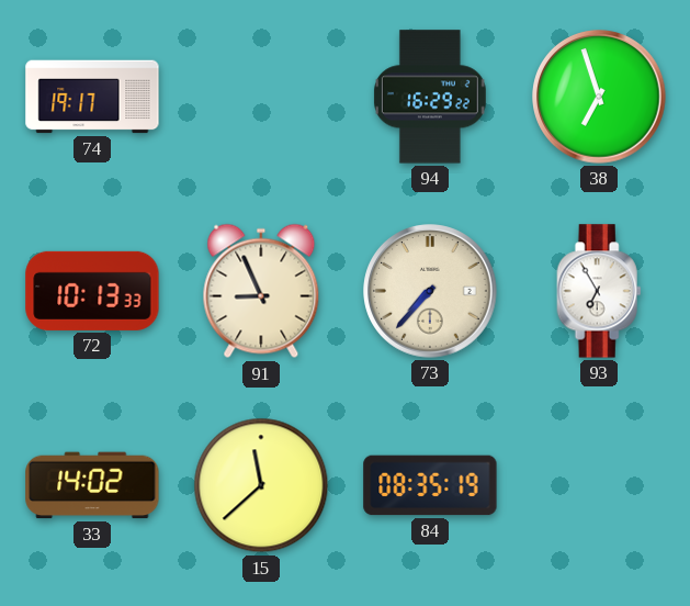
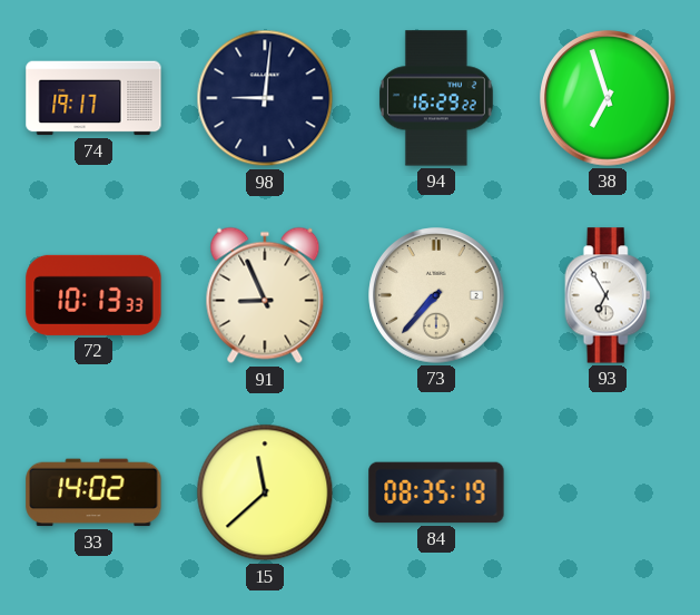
98: none -> 9:01
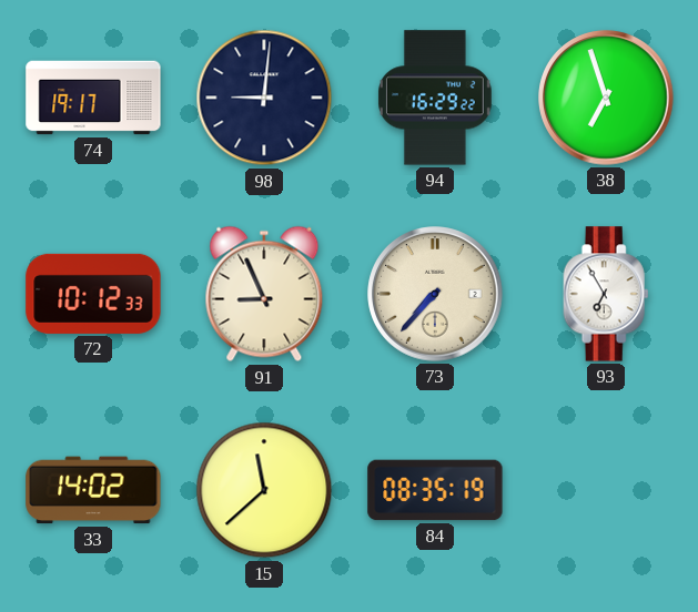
72: 10:13 -> 10:12
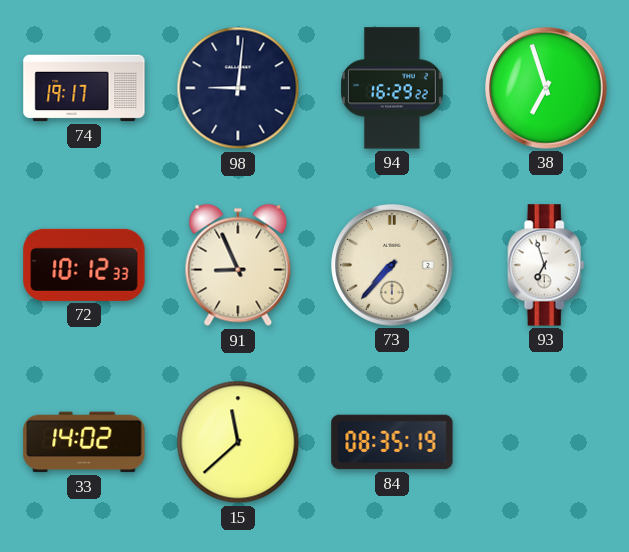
93: 6:55 -> 6:57
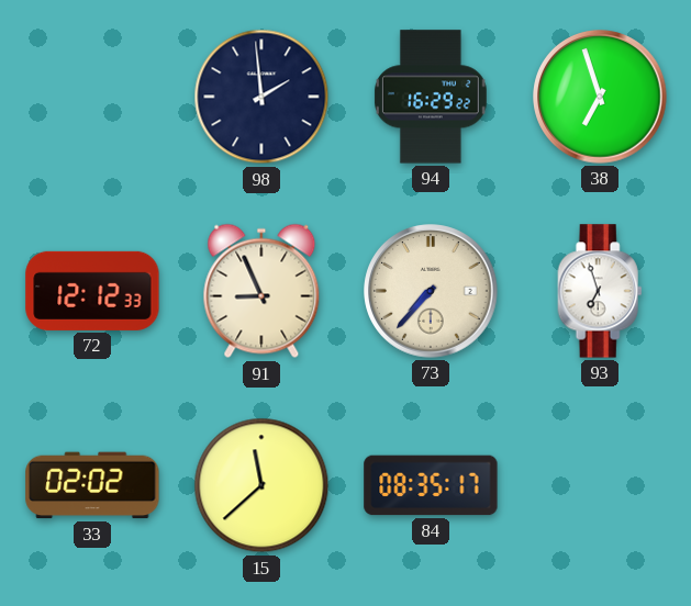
74: 19:17 -> none
98: 9:01 -> 1:59
72: 10:12 -> 12:12
33: 14:02 -> 02:02
84: 08:35:19 -> 08:35:17
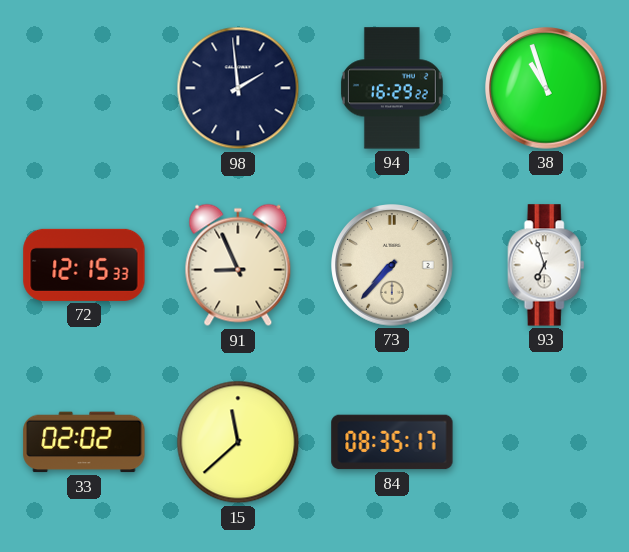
38: 6:57 -> 10:57
72: 12:12 -> 12:15
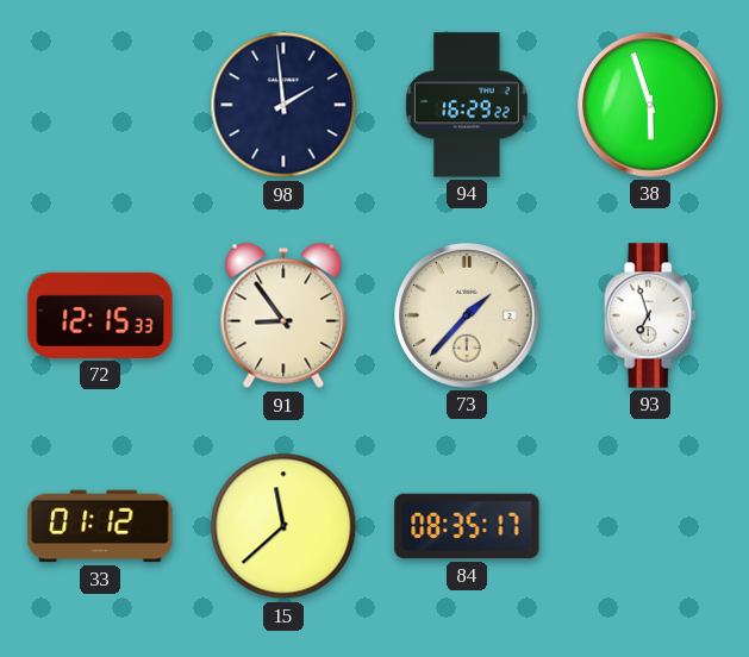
38: 10:57 -> 5:57
91: 8:56 -> 8:54
73: 7:37 -> 1:37
33: 02:02 -> 01:12
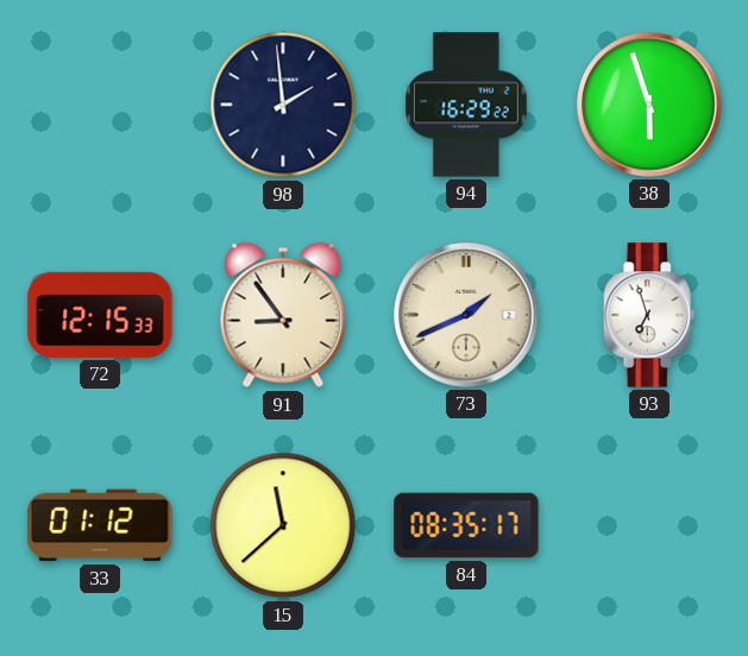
73: 1:37 -> 1:41
